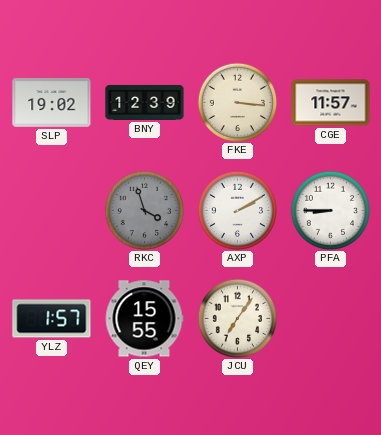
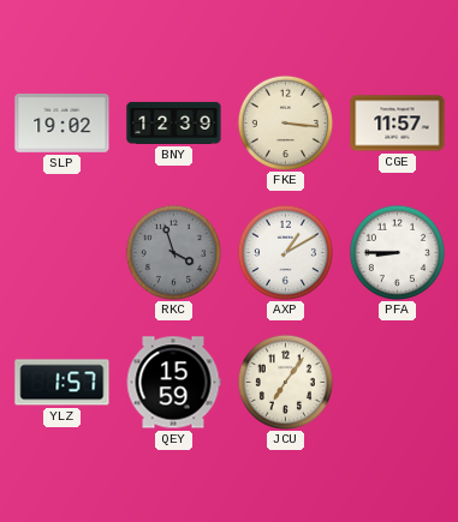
AXP: 2:10 -> 1:10
QEY: 15:55 -> 15:59
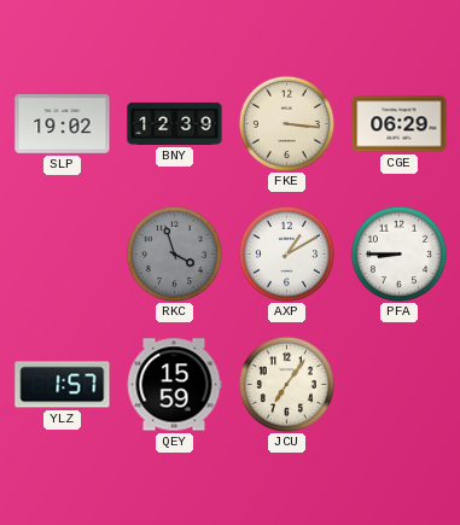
CGE: 11:57 -> 06:29
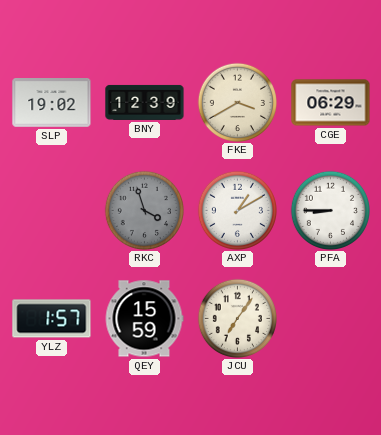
FKE: 3:16 -> 3:40
